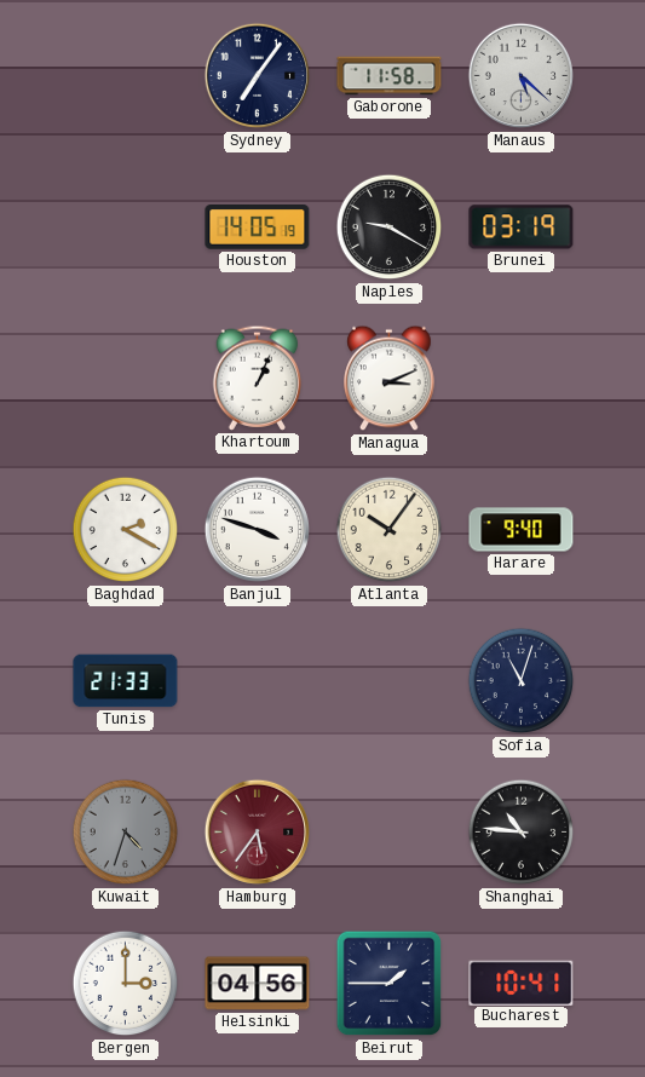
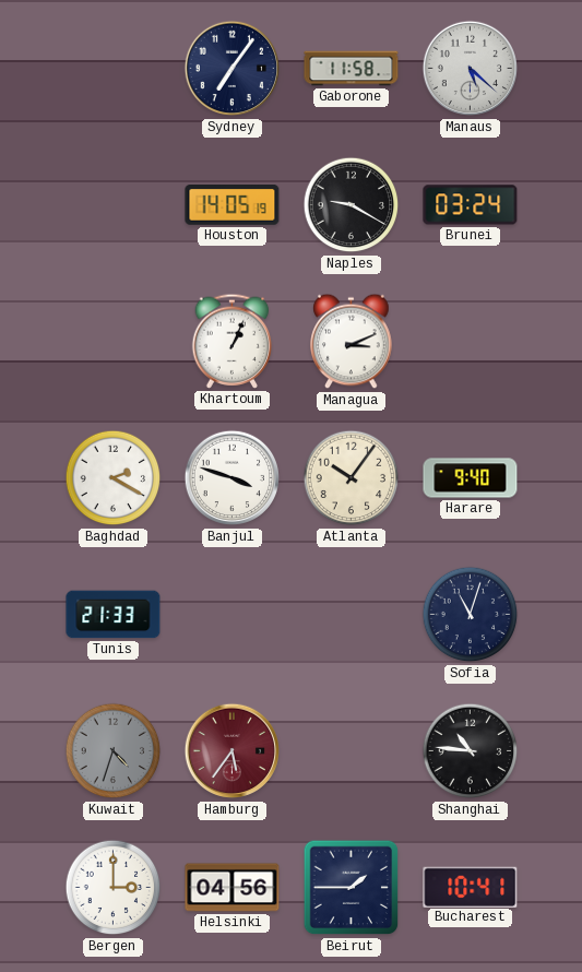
Brunei: 03:19 -> 03:24
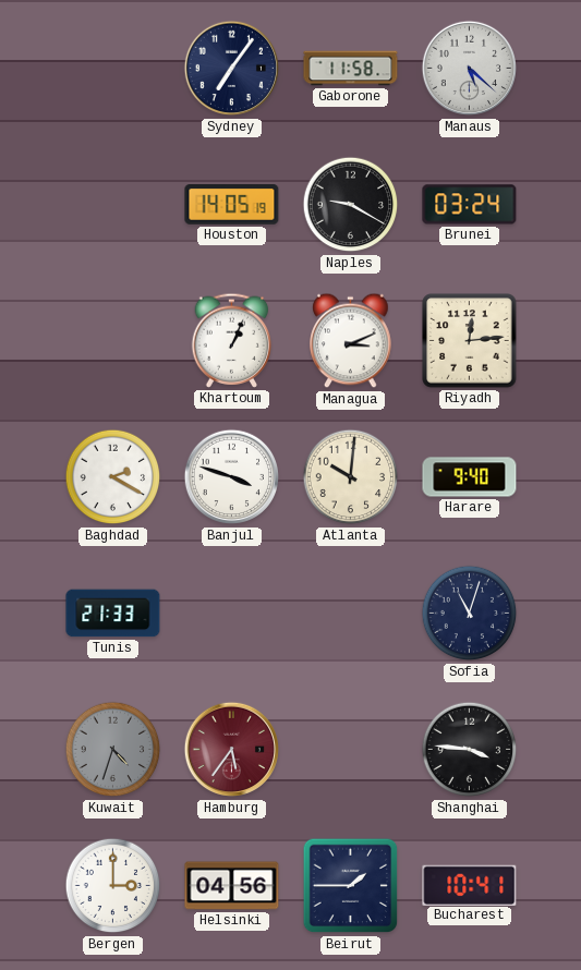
Riyadh: none -> 12:14
Atlanta: 10:06 -> 10:01
Shanghai: 10:46 -> 3:46
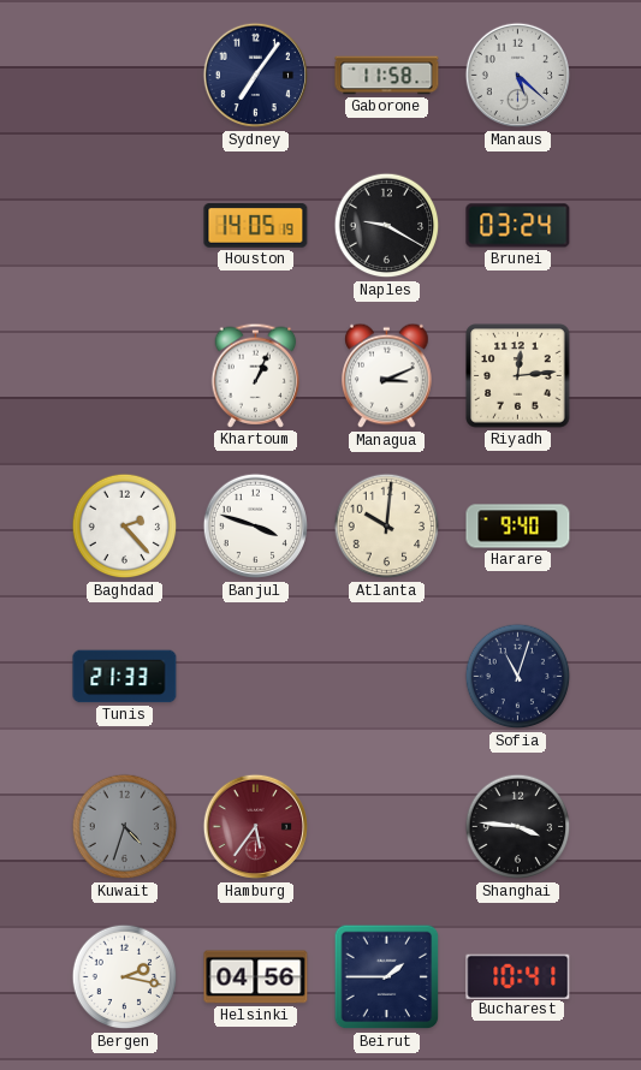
Baghdad: 2:20 -> 2:23
Bergen: 3:00 -> 2:17
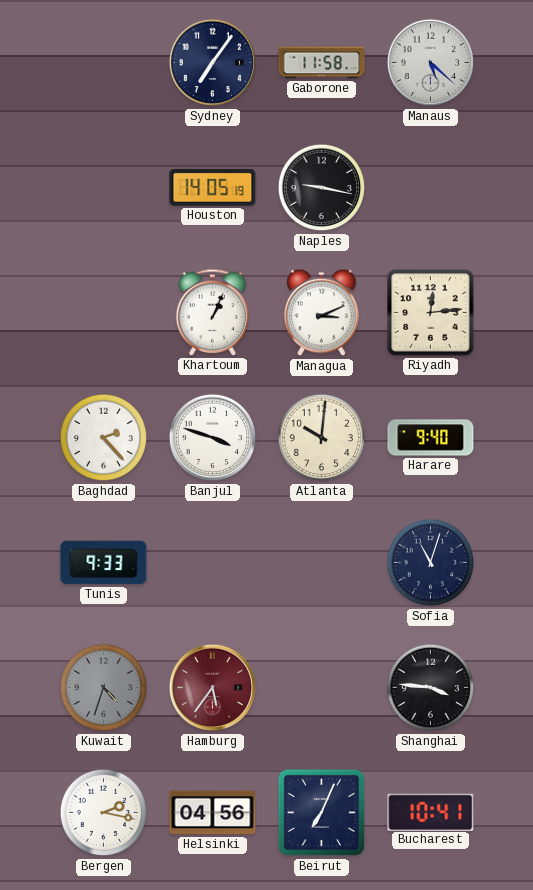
Naples: 9:20 -> 9:17
Brunei: 03:24 -> none
Tunis: 21:33 -> 9:33
Beirut: 1:45 -> 7:04
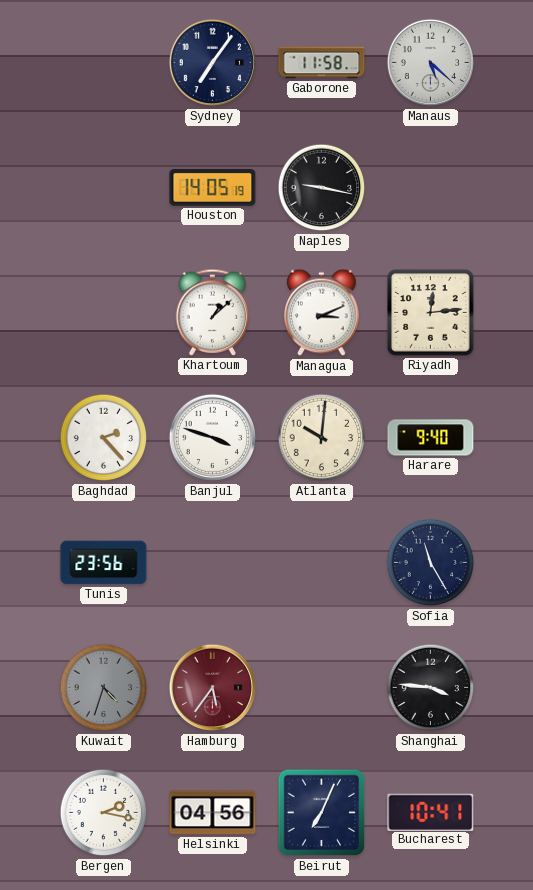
Khartoum: 1:04 -> 1:08
Tunis: 9:33 -> 23:56
Sofia: 11:03 -> 11:25
